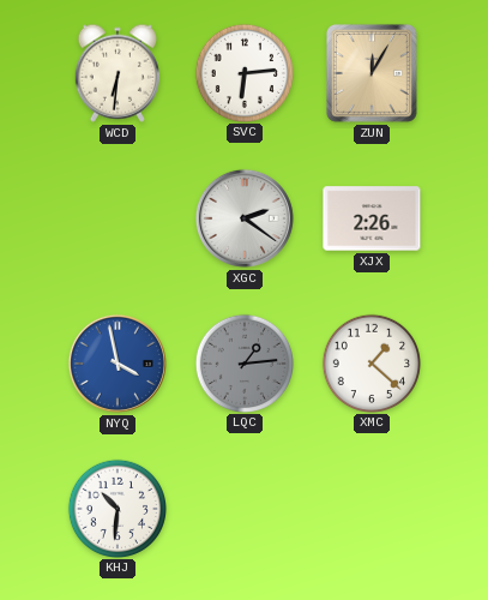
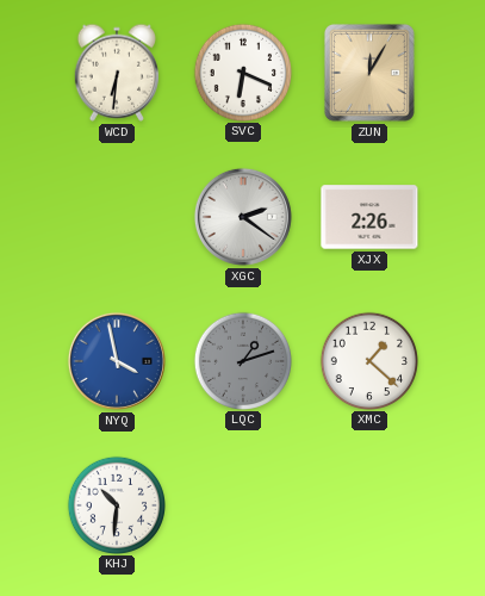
SVC: 6:14 -> 6:19
LQC: 1:14 -> 1:12
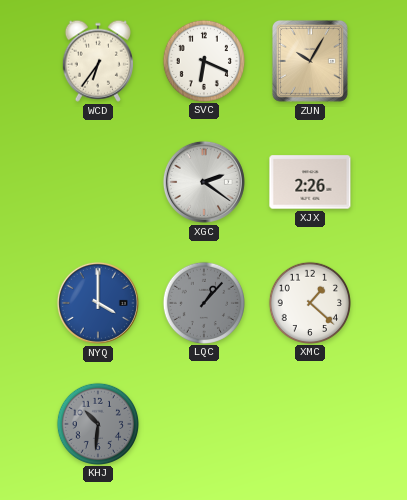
WCD: 6:31 -> 6:36
ZUN: 12:05 -> 10:05
NYQ: 3:58 -> 4:00
LQC: 1:12 -> 1:07
KHJ dial: white -> grey
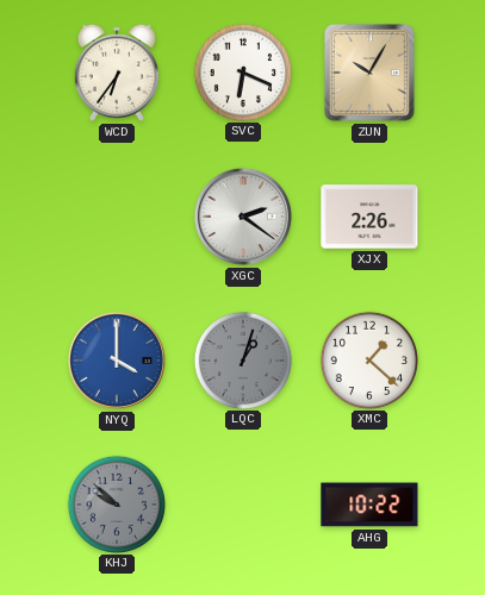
LQC: 1:07 -> 1:03
KHJ: 10:31 -> 9:52
AHG: none -> 10:22
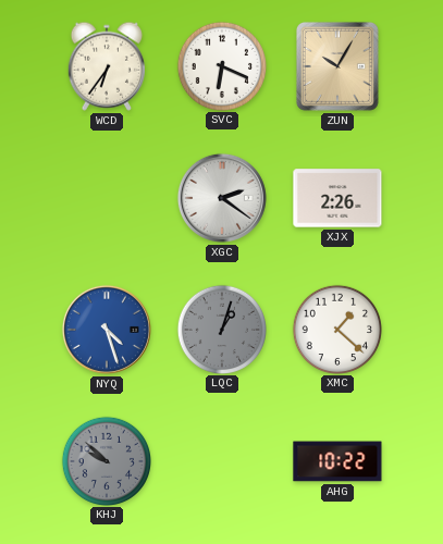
NYQ: 4:00 -> 4:27
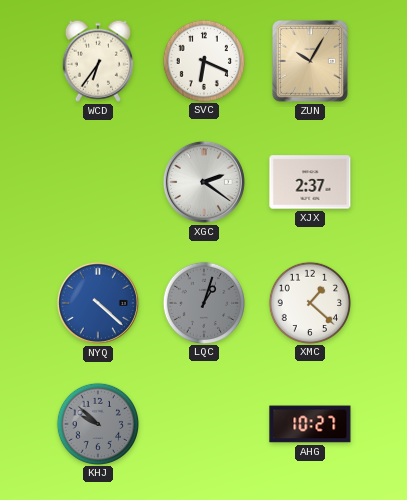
XJX: 2:26 -> 2:37
NYQ: 4:27 -> 4:22
AHG: 10:22 -> 10:27
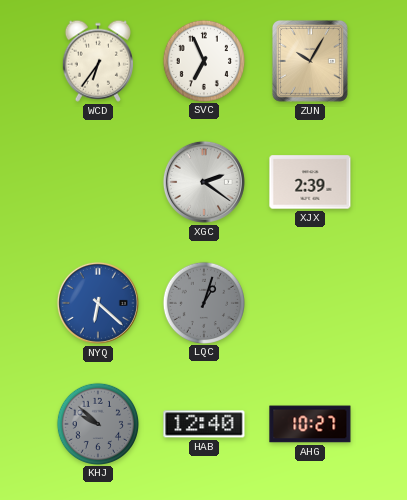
SVC: 6:19 -> 6:56
XJX: 2:37 -> 2:39
NYQ: 4:22 -> 6:22
XMC: 1:22 -> none
HAB: none -> 12:40
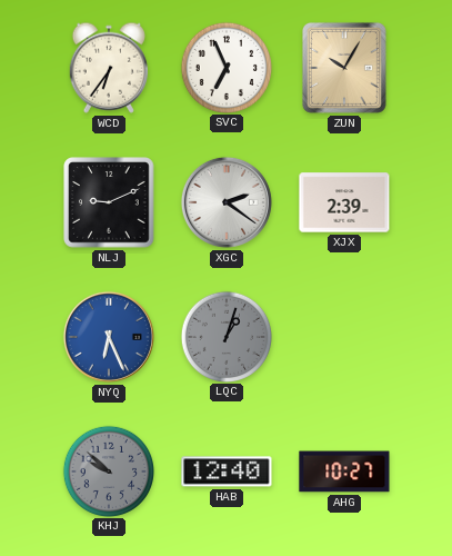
NLJ: none -> 9:11
NYQ: 6:22 -> 6:26
